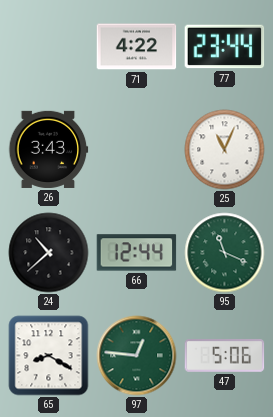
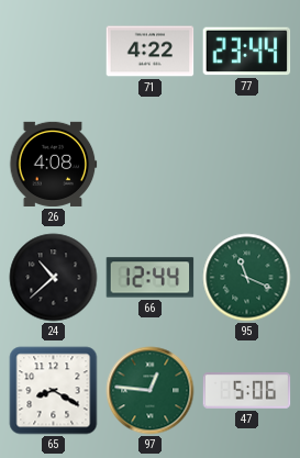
26: 3:43 -> 4:08
25: 11:04 -> none
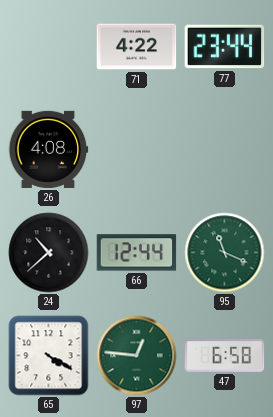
65: 8:20 -> 4:20
47: 5:06 -> 6:58
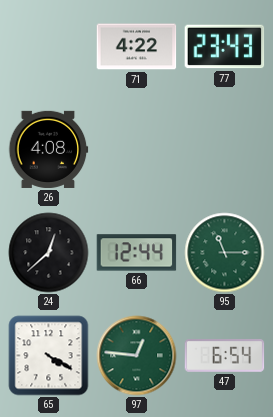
77: 23:44 -> 23:43
24: 10:38 -> 12:38
95: 11:19 -> 11:15
47: 6:58 -> 6:54
